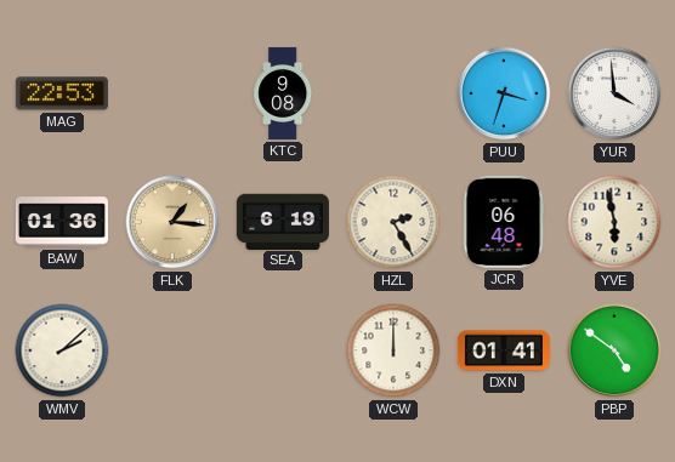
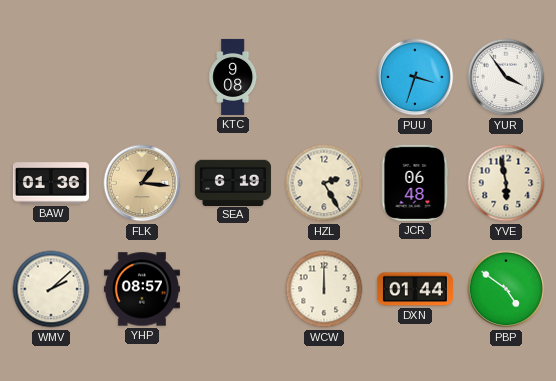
MAG: 22:53 -> none
YUR: 3:59 -> 3:54
YHP: none -> 08:57
DXN: 01:41 -> 01:44
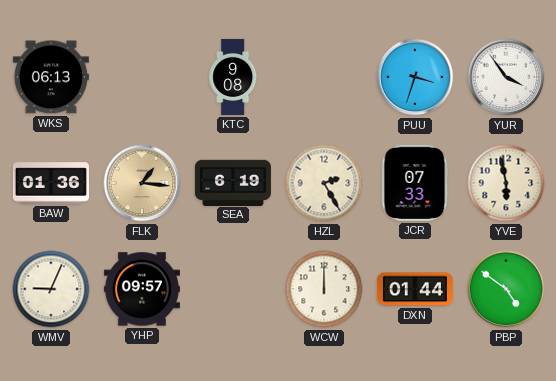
WKS: none -> 06:13
JCR: 06:48 -> 07:33
WMV: 2:08 -> 9:04
YHP: 08:57 -> 09:57
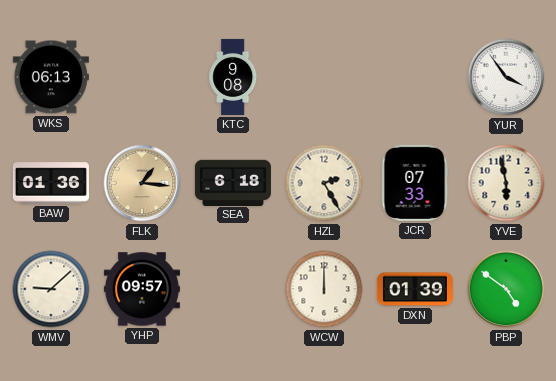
PUU: 3:33 -> none
SEA: 6:19 -> 6:18
WMV: 9:04 -> 9:08
DXN: 01:44 -> 01:39
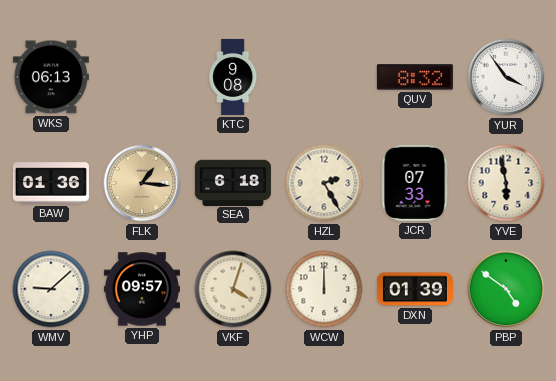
QUV: none -> 8:32
VKF: none -> 4:03
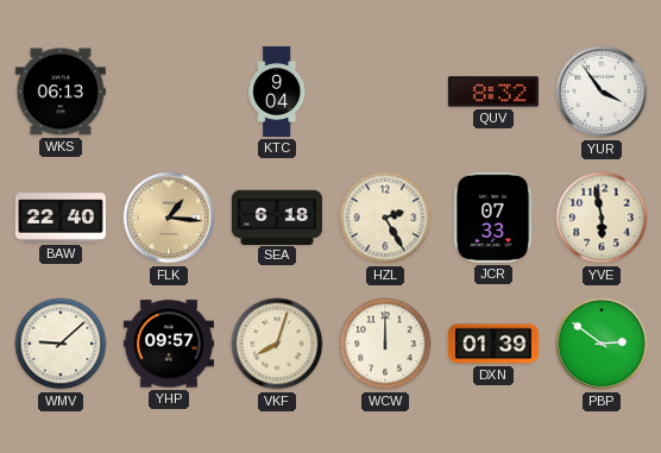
KTC: 9:08 -> 9:04
BAW: 01:36 -> 22:40
VKF: 4:03 -> 8:03
PBP: 4:51 -> 2:51
